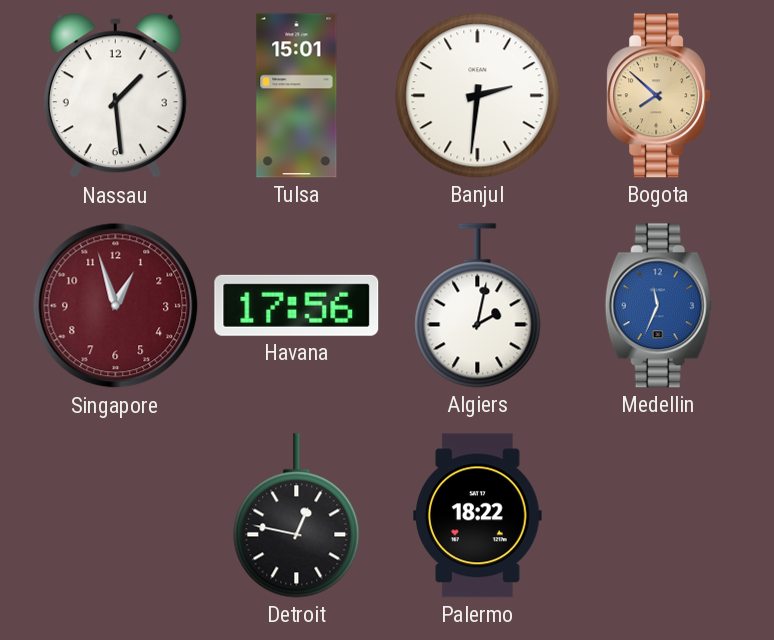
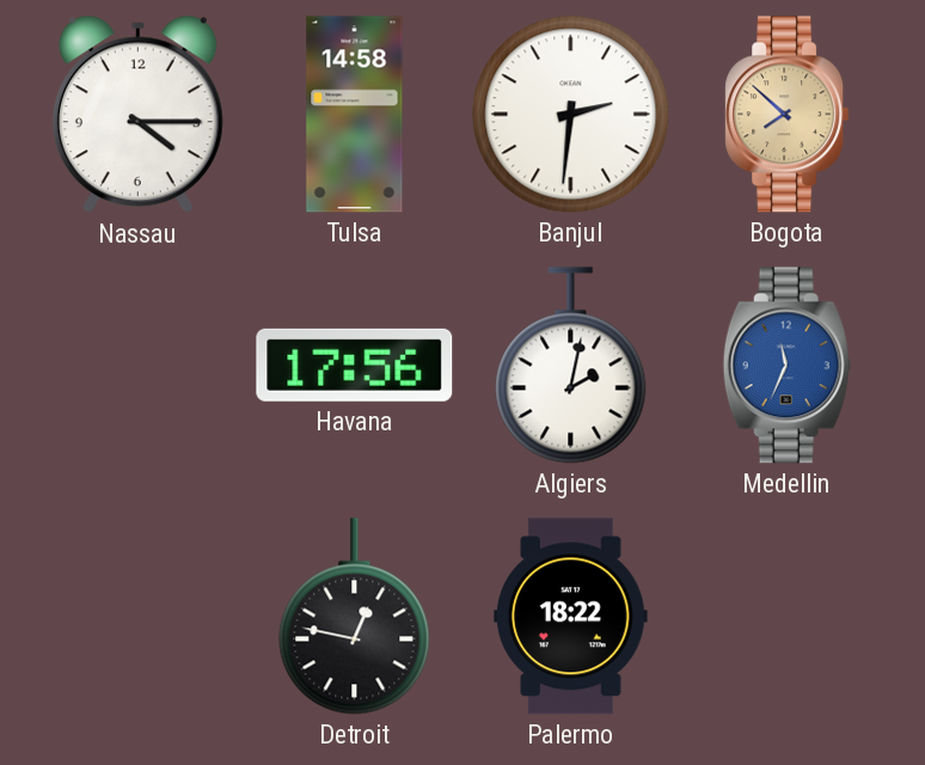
Nassau: 1:29 -> 4:15
Tulsa: 15:01 -> 14:58
Singapore: 12:57 -> none
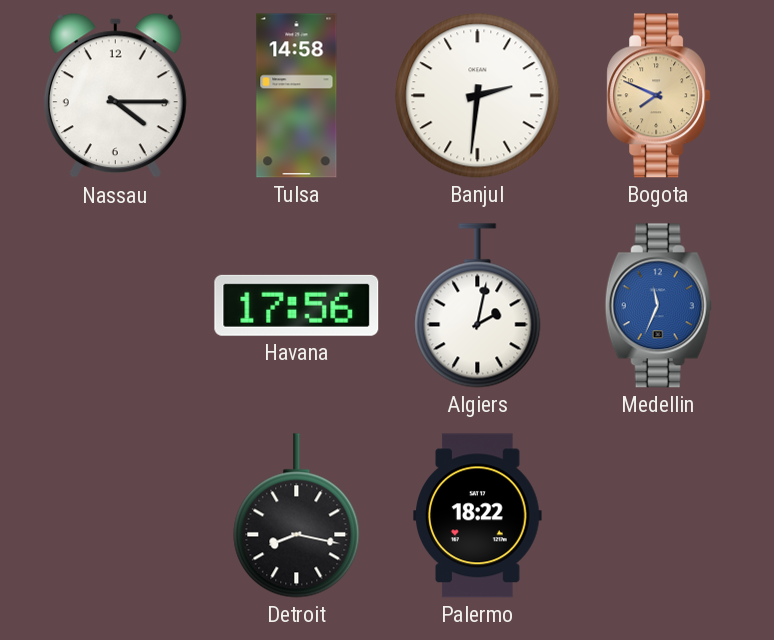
Bogota: 7:52 -> 7:49
Detroit: 12:47 -> 8:17
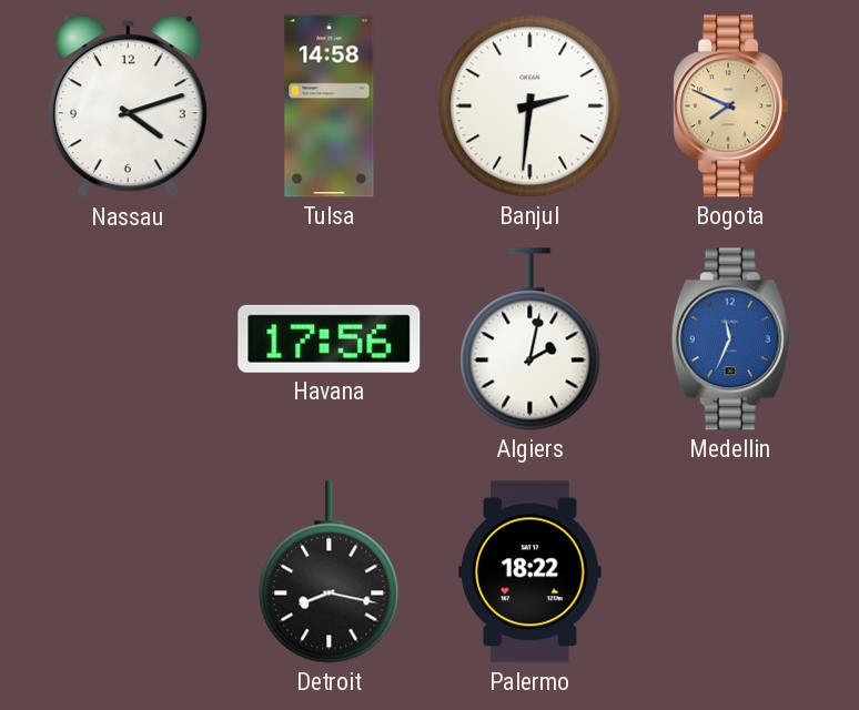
Nassau: 4:15 -> 4:12
